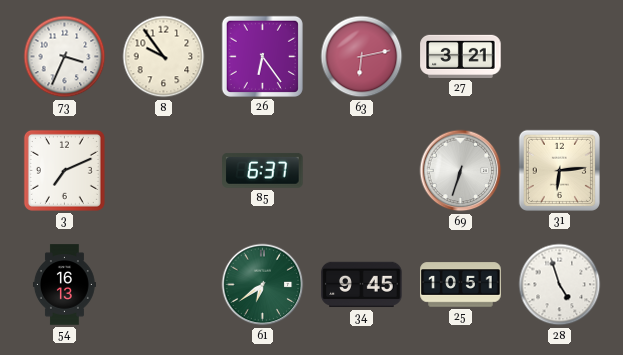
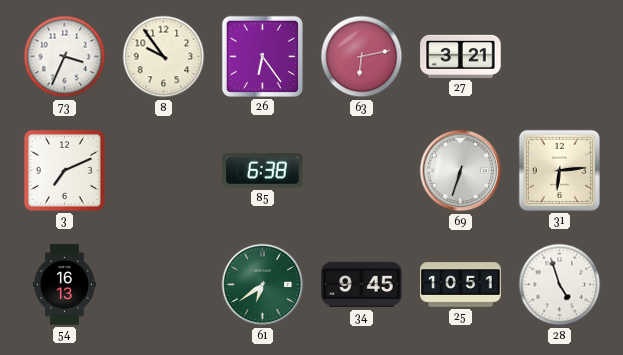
85: 6:37 -> 6:38
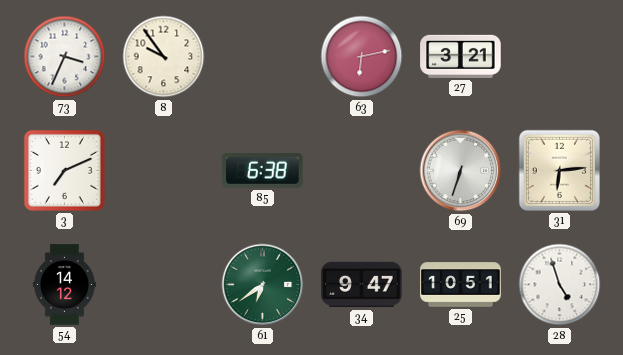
26: 6:24 -> none
54: 16:13 -> 14:12
34: 9:45 -> 9:47
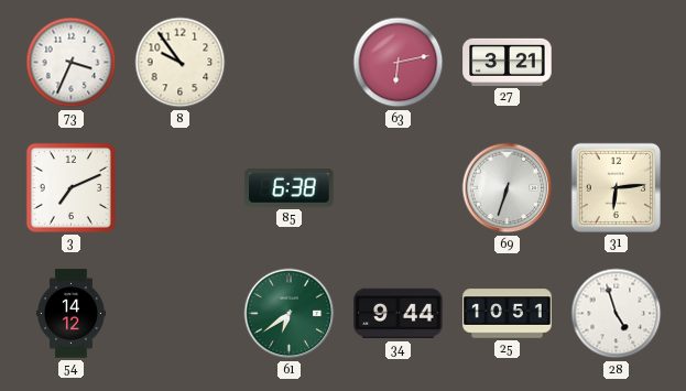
34: 9:47 -> 9:44
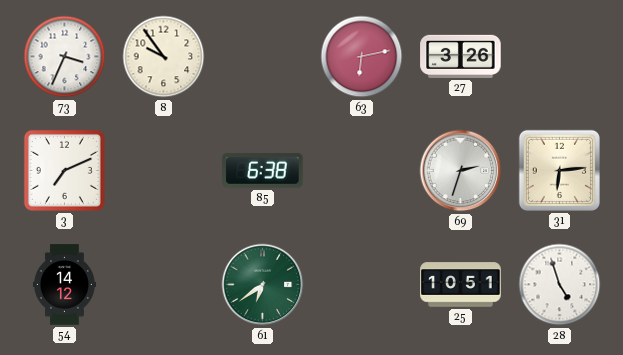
27: 3:21 -> 3:26
69: 6:33 -> 2:33
34: 9:44 -> none
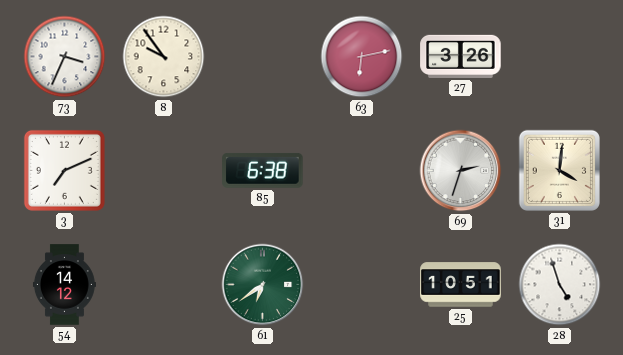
31: 6:14 -> 4:01
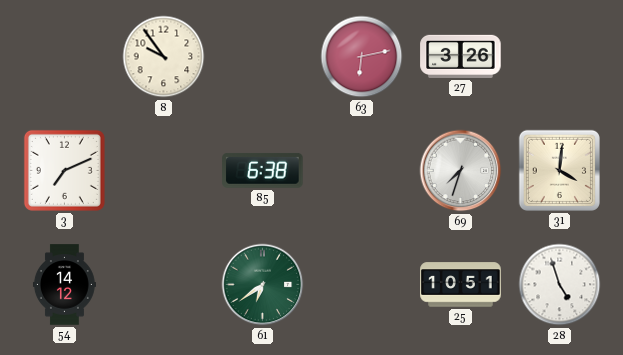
73: 3:34 -> none
69: 2:33 -> 7:33
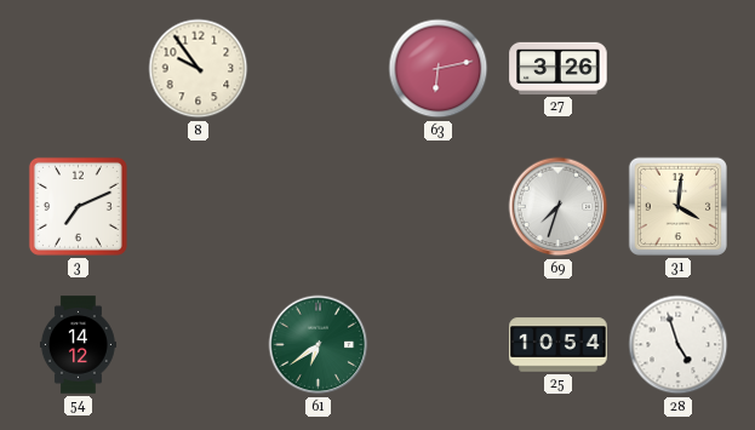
85: 6:38 -> none
25: 10:51 -> 10:54
